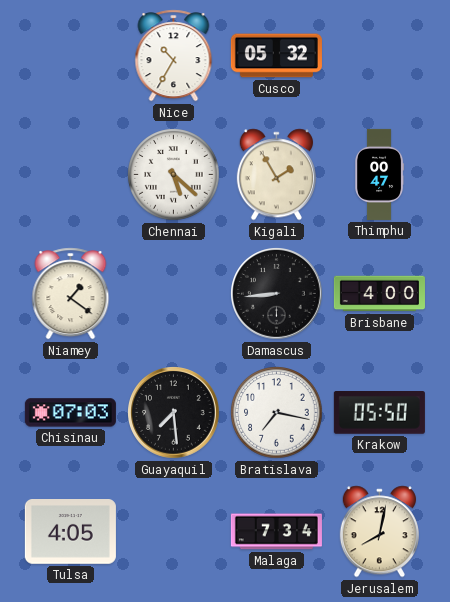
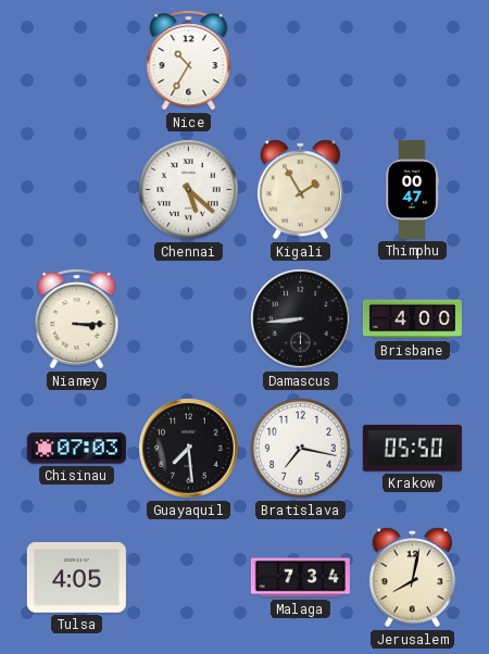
Cusco: 05:32 -> none
Niamey: 1:21 -> 3:15
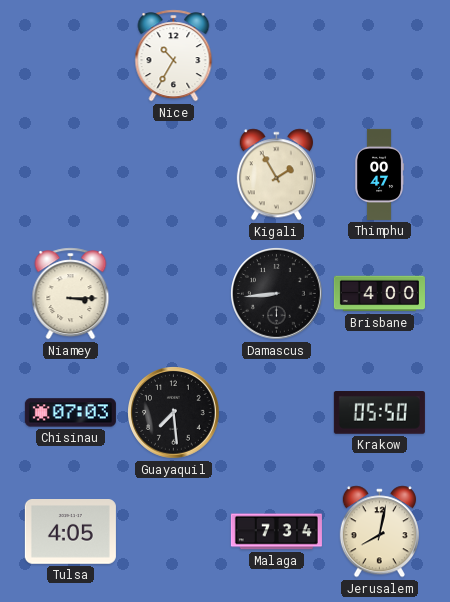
Chennai: 5:22 -> none
Bratislava: 7:17 -> none
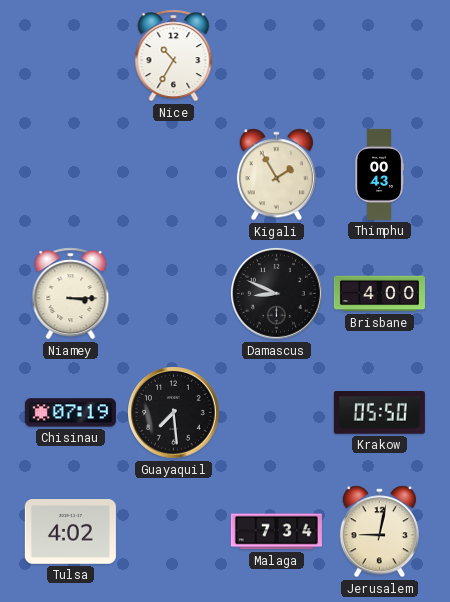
Thimphu: 00:47 -> 00:43
Damascus: 8:44 -> 8:49
Chisinau: 07:03 -> 07:19
Tulsa: 4:05 -> 4:02
Jerusalem: 8:02 -> 9:02
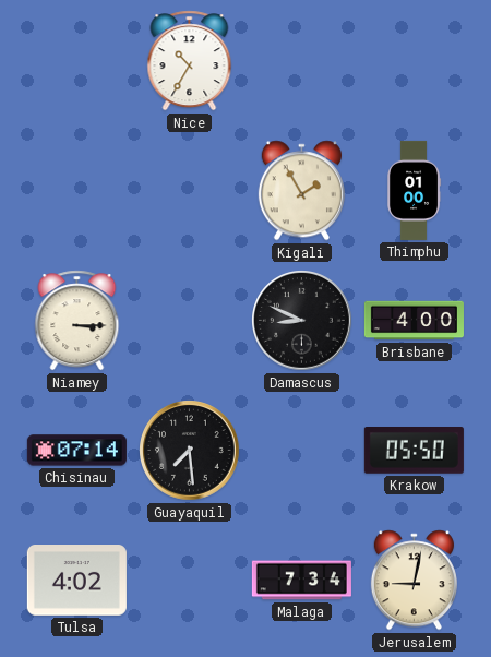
Thimphu: 00:43 -> 01:00
Chisinau: 07:19 -> 07:14
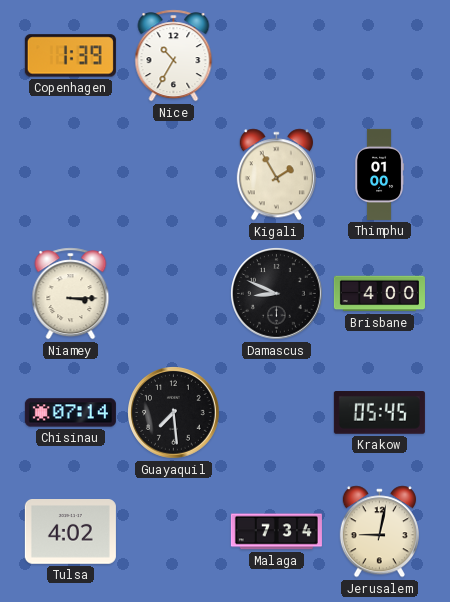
Copenhagen: none -> 1:39
Krakow: 05:50 -> 05:45
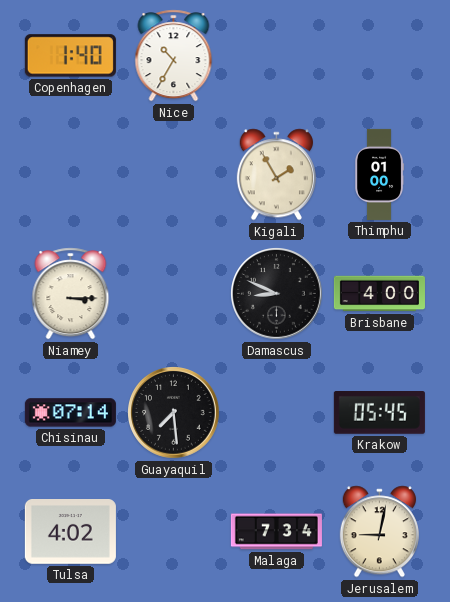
Copenhagen: 1:39 -> 1:40
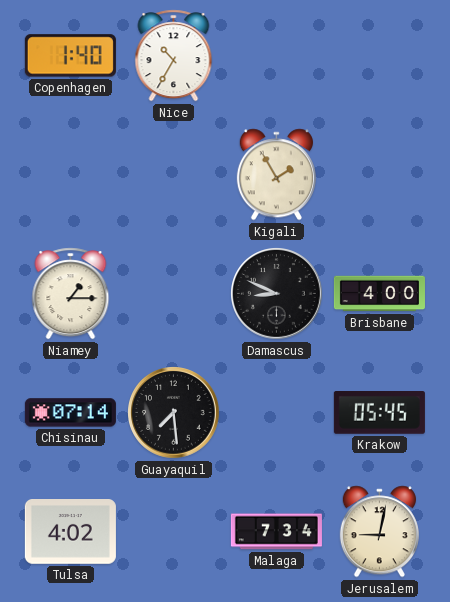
Thimphu: 01:00 -> none
Niamey: 3:15 -> 1:15
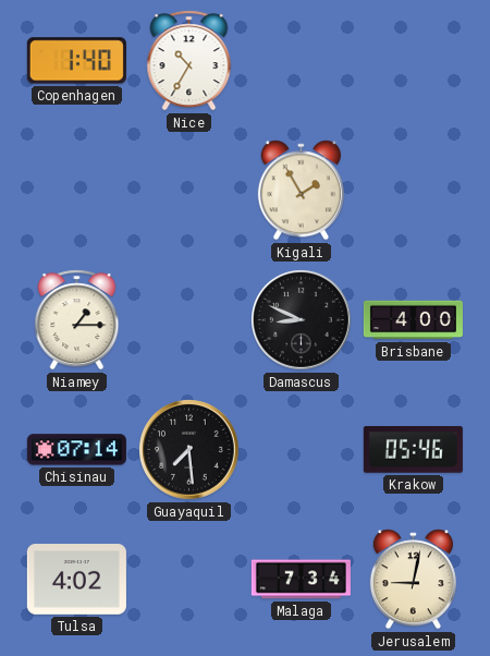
Krakow: 05:45 -> 05:46
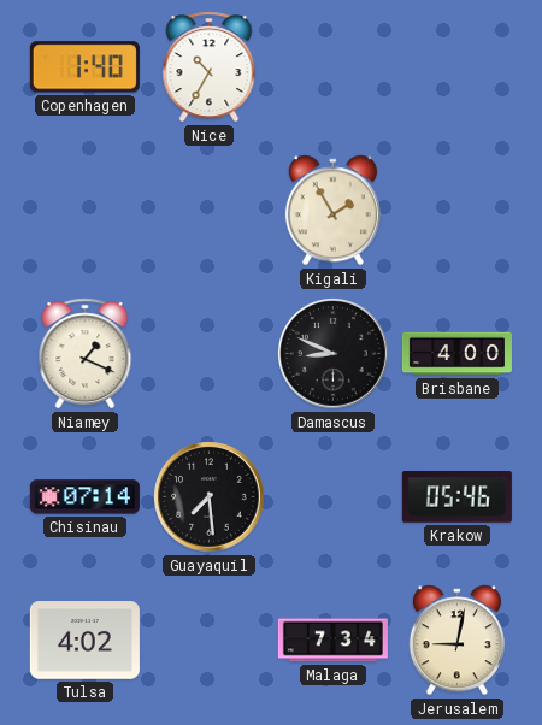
Niamey: 1:15 -> 1:19
